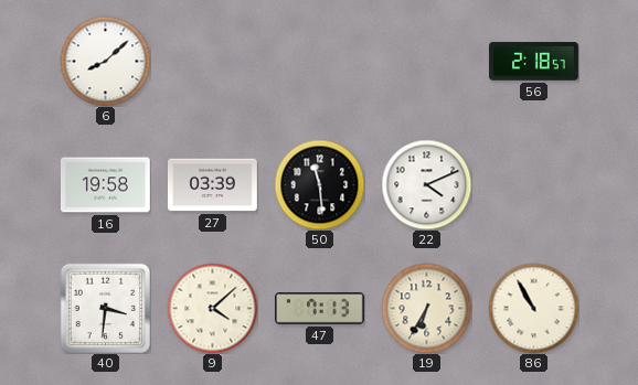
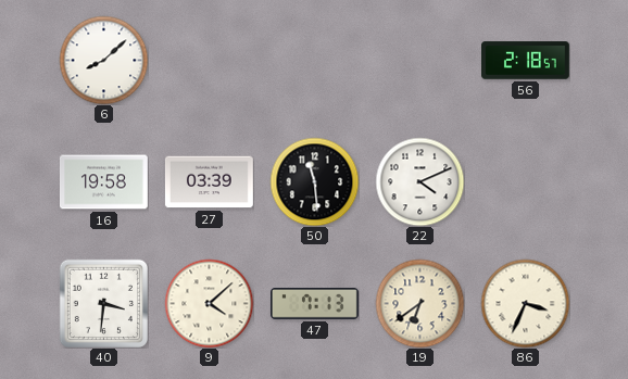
19: 6:35 -> 6:39
86: 10:55 -> 3:34
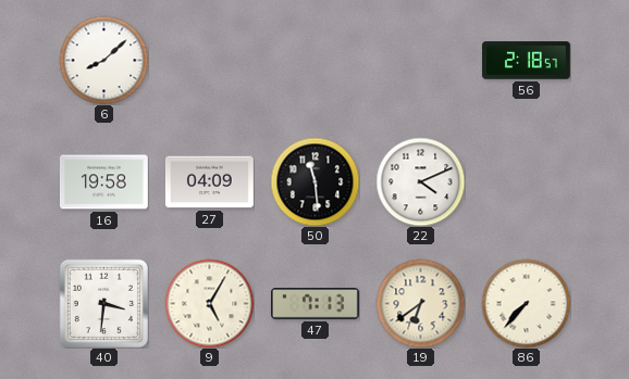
27: 03:39 -> 04:09
9: 4:08 -> 5:05
86: 3:34 -> 7:37
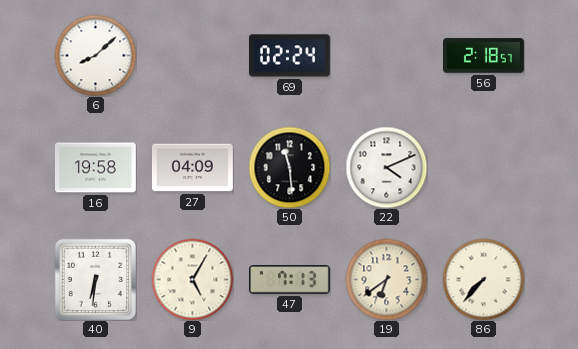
69: none -> 02:24
40: 3:31 -> 6:31
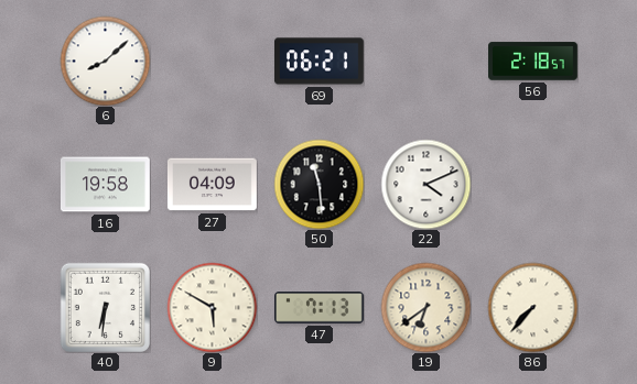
69: 02:24 -> 06:21
9: 5:05 -> 5:50
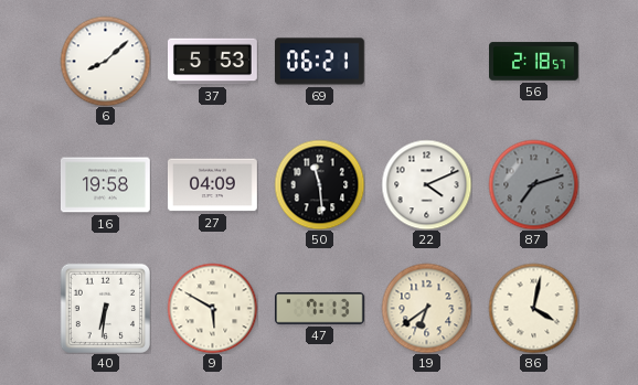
37: none -> 5:53
87: none -> 7:12
86: 7:37 -> 4:02
